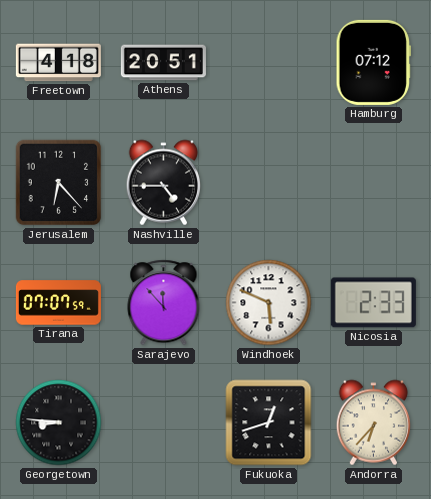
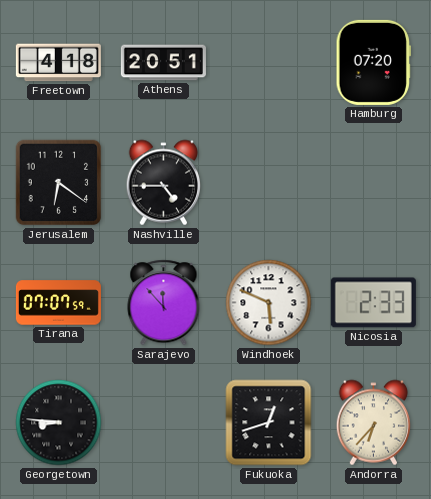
Hamburg: 07:12 -> 07:20
Jerusalem: 6:23 -> 6:21
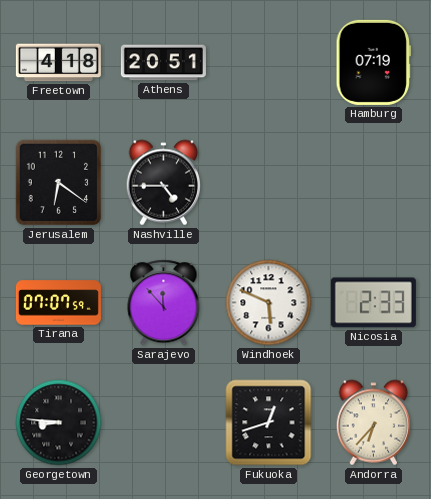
Hamburg: 07:20 -> 07:19
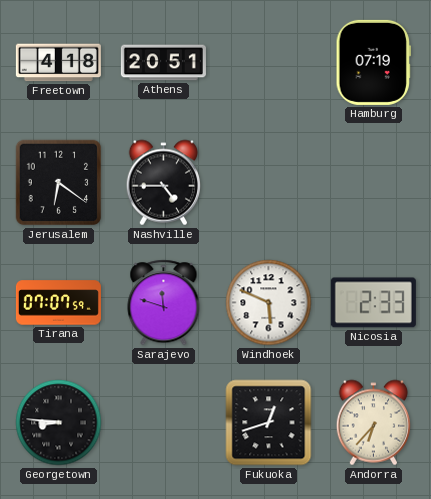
Sarajevo: 11:53 -> 11:48
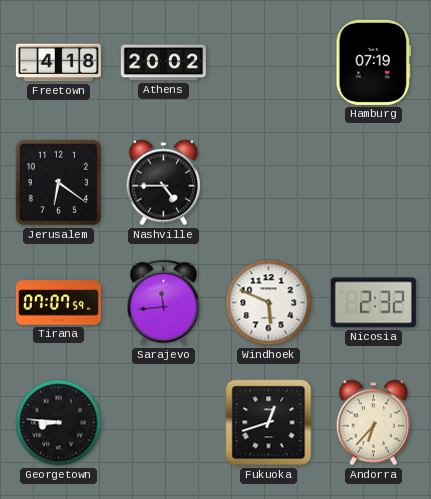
Athens: 20:51 -> 20:02
Sarajevo: 11:48 -> 11:44
Nicosia: 2:33 -> 2:32
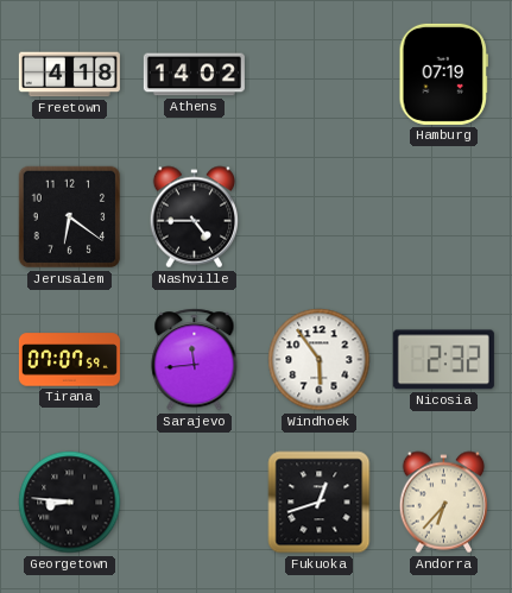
Athens: 20:02 -> 14:02
Windhoek: 5:49 -> 5:54
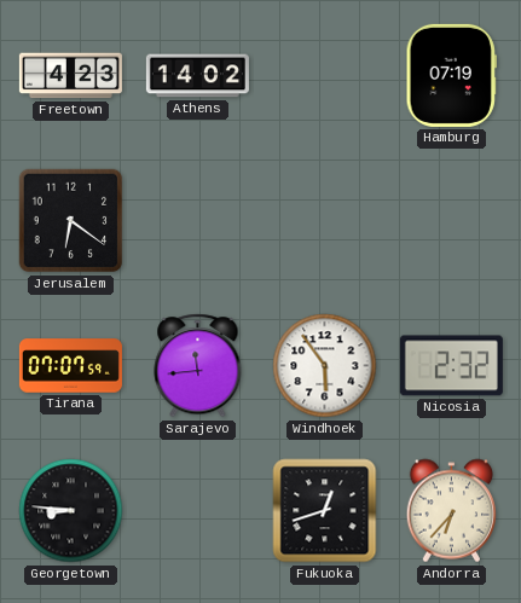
Freetown: 4:18 -> 4:23
Nashville: 4:45 -> none
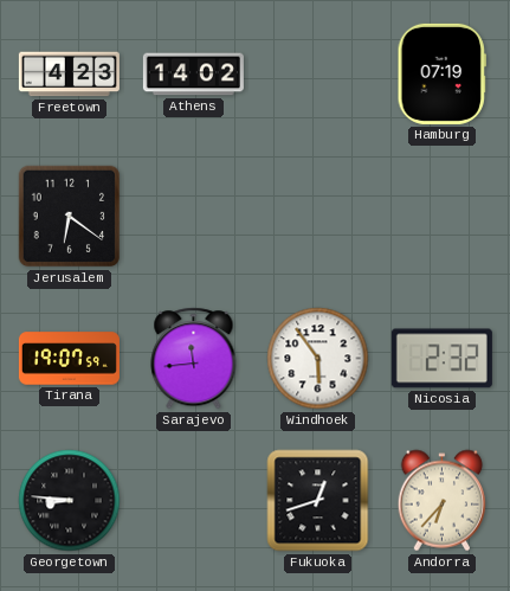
Tirana: 07:07 -> 19:07
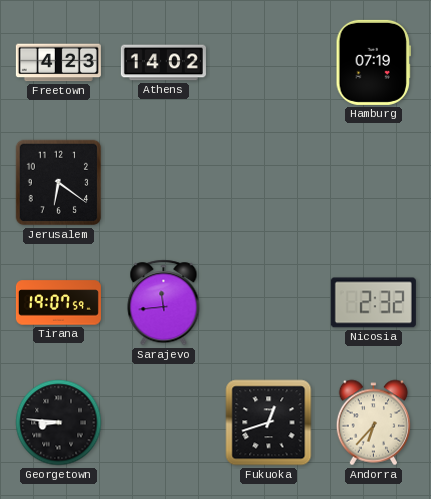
Windhoek: 5:54 -> none
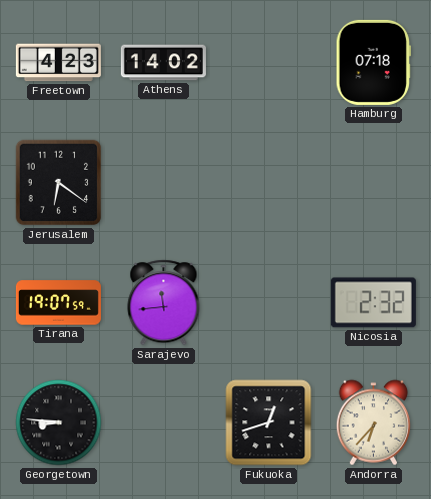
Hamburg: 07:19 -> 07:18
